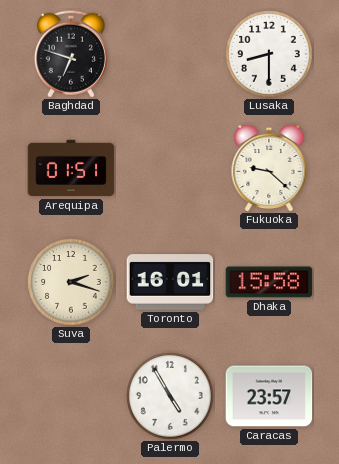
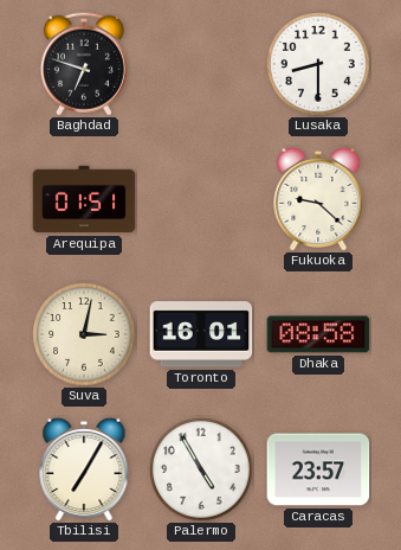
Suva: 2:18 -> 3:02
Dhaka: 15:58 -> 08:58
Tbilisi: none -> 7:05
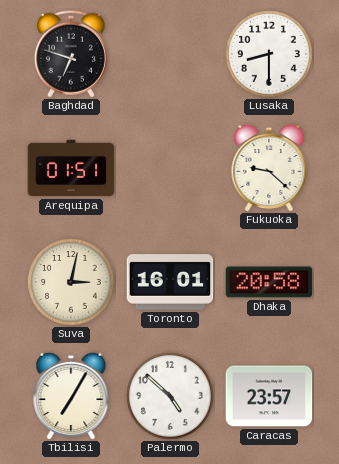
Dhaka: 08:58 -> 20:58
Palermo: 4:55 -> 4:52
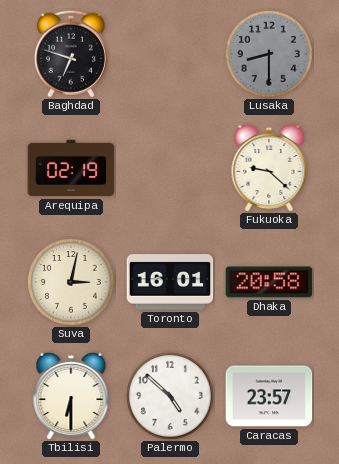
Lusaka dial: white -> grey
Arequipa: 01:51 -> 02:19
Tbilisi: 7:05 -> 6:30
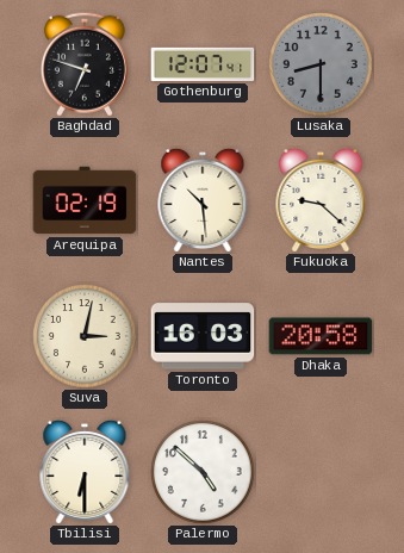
Gothenburg: none -> 12:07
Nantes: none -> 10:29
Toronto: 16:01 -> 16:03
Caracas: 23:57 -> none
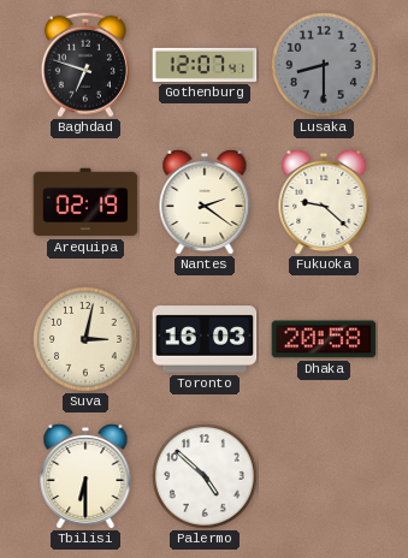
Nantes: 10:29 -> 2:21
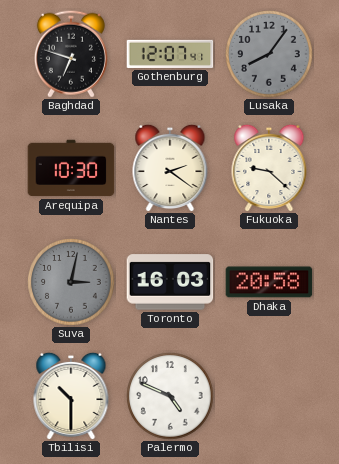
Lusaka: 8:30 -> 8:06
Arequipa: 02:19 -> 10:30
Suva dial: cream -> grey
Tbilisi: 6:30 -> 10:30
Palermo: 4:52 -> 4:49
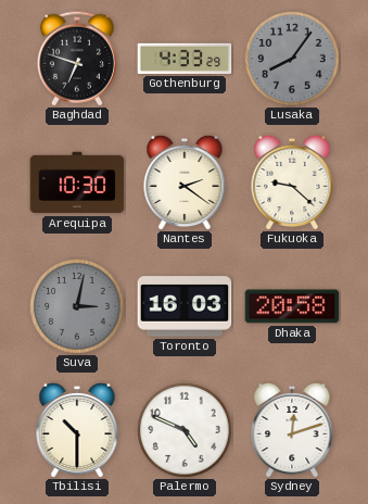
Gothenburg: 12:07 -> 4:33
Sydney: none -> 12:12
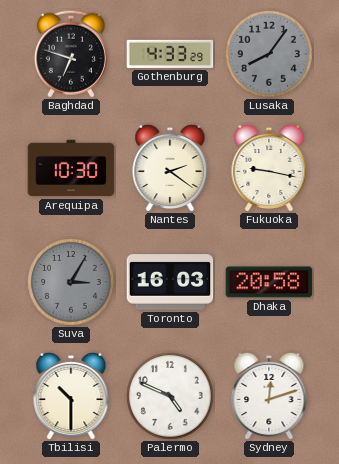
Fukuoka: 9:22 -> 9:17
Suva: 3:02 -> 3:05
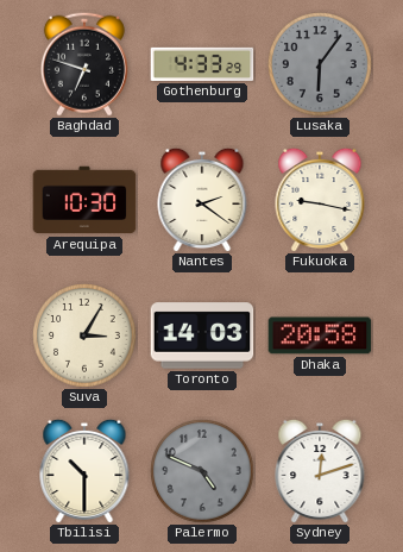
Lusaka: 8:06 -> 6:06
Suva dial: grey -> cream
Toronto: 16:03 -> 14:03
Palermo dial: white -> grey
